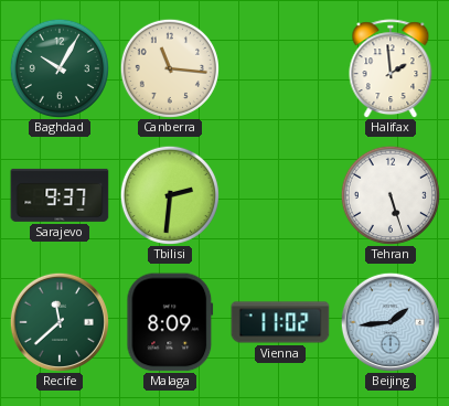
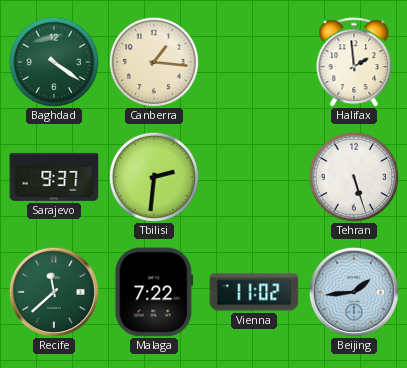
Baghdad: 10:05 -> 4:21
Canberra: 11:16 -> 1:16
Malaga: 8:09 -> 7:22
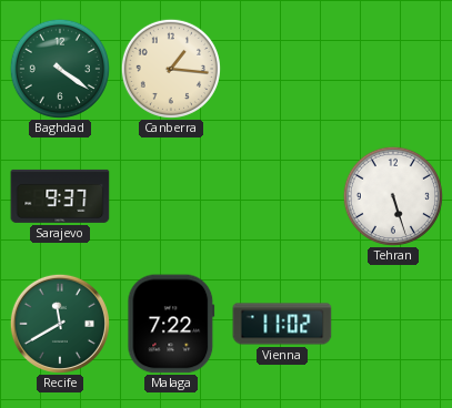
Halifax: 1:59 -> none
Tbilisi: 2:31 -> none
Recife: 11:38 -> 11:40
Beijing: 1:44 -> none
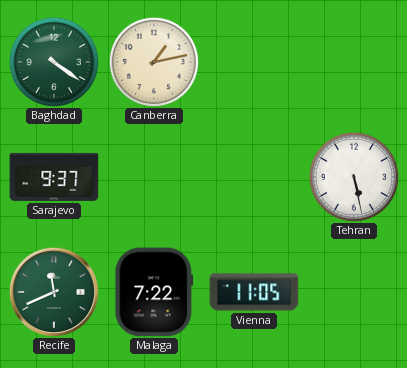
Canberra: 1:16 -> 1:13
Tehran: 5:27 -> 5:28
Recife: 11:40 -> 11:41
Vienna: 11:02 -> 11:05
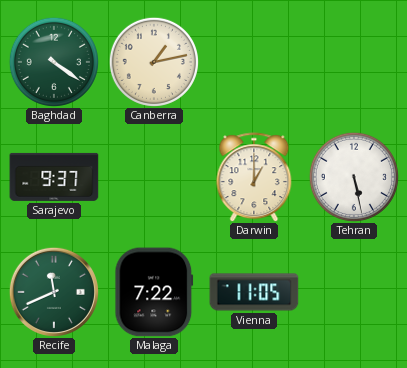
Darwin: none -> 1:00
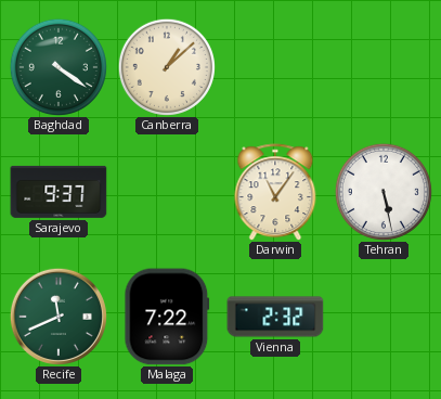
Canberra: 1:13 -> 1:08
Darwin: 1:00 -> 11:06
Vienna: 11:05 -> 2:32
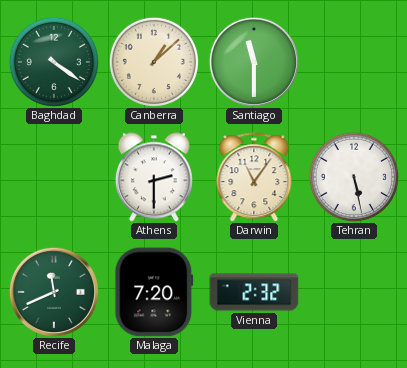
Santiago: none -> 11:30
Sarajevo: 9:37 -> none
Athens: none -> 2:30
Malaga: 7:22 -> 7:20
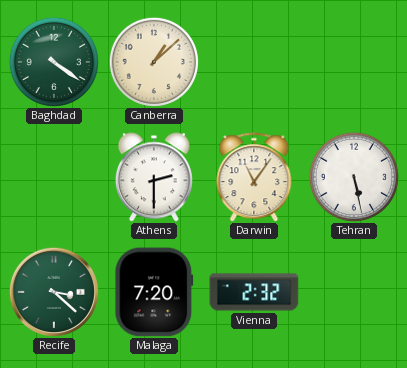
Santiago: 11:30 -> none
Recife: 11:41 -> 3:22
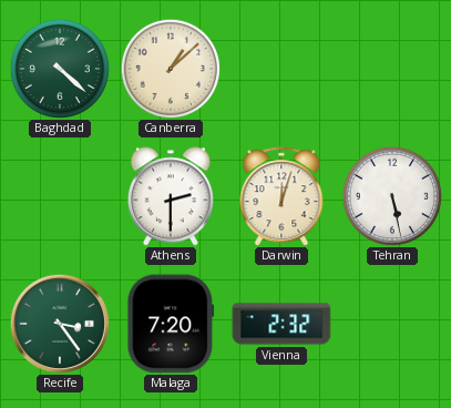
Baghdad: 4:21 -> 4:22
Darwin: 11:06 -> 12:03
Recife: 3:22 -> 3:24
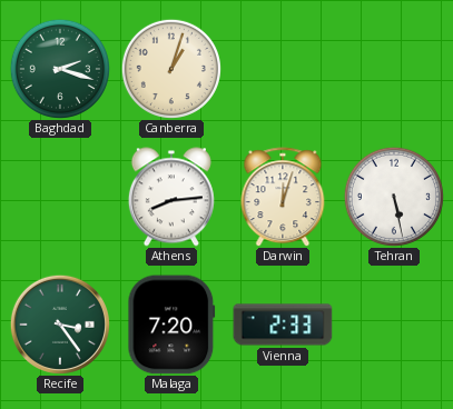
Baghdad: 4:22 -> 2:18
Canberra: 1:08 -> 1:03
Athens: 2:30 -> 8:14
Vienna: 2:32 -> 2:33
